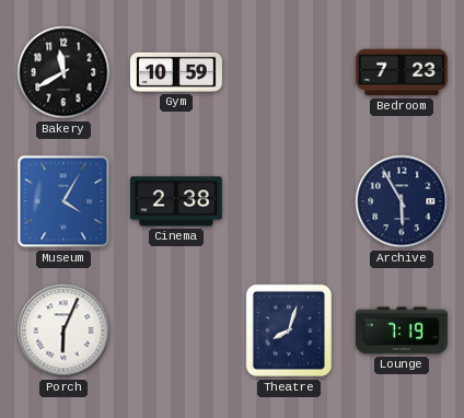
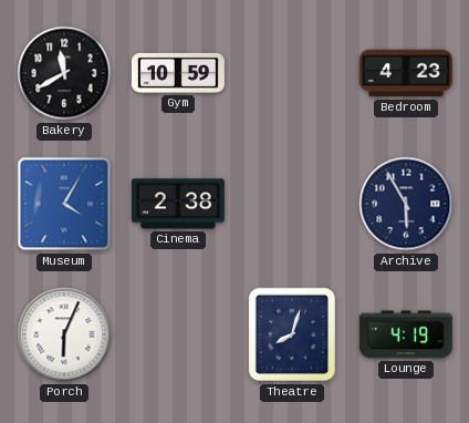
Bedroom: 7:23 -> 4:23
Lounge: 7:19 -> 4:19
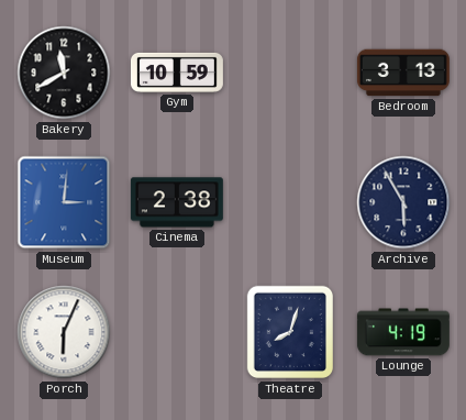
Bedroom: 4:23 -> 3:13
Museum: 4:05 -> 3:01
